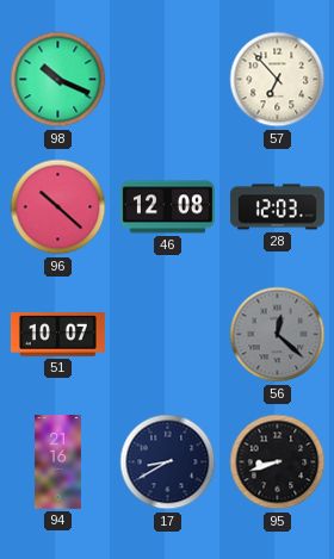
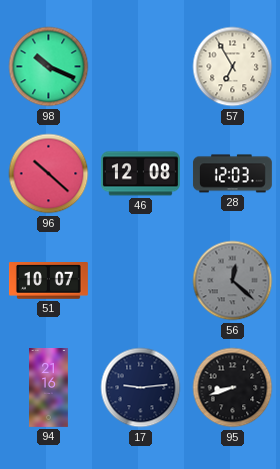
57: 6:53 -> 6:55
17: 8:40 -> 9:14
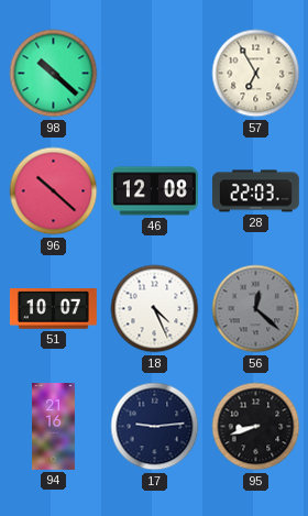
98: 10:19 -> 10:22
28: 12:03 -> 22:03
18: none -> 4:26
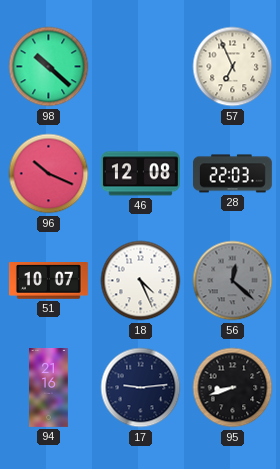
57: 6:55 -> 6:56
96: 10:22 -> 10:19
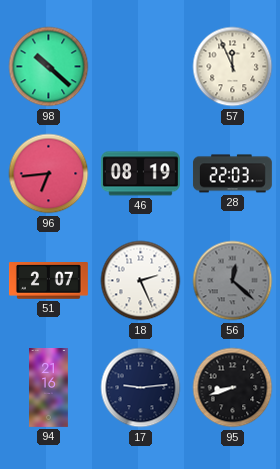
57: 6:56 -> 11:56
96: 10:19 -> 6:44
46: 12:08 -> 08:19
51: 10:07 -> 2:07
18: 4:26 -> 2:26
